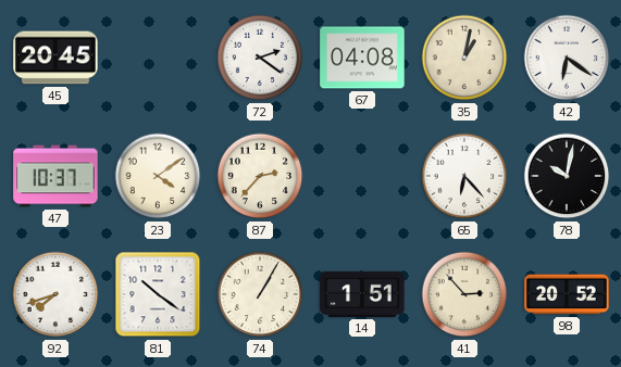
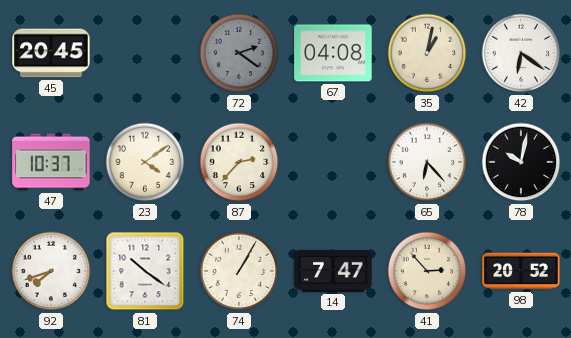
72 dial: white -> grey
14: 1:51 -> 7:47
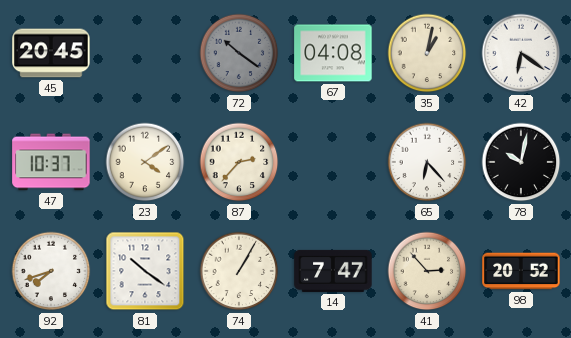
72: 2:21 -> 10:21
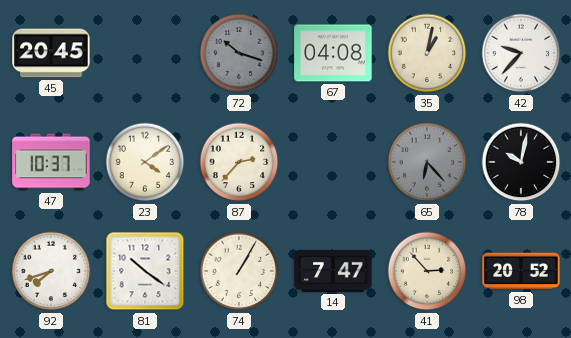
72: 10:21 -> 10:18
42: 6:21 -> 9:37
65 dial: white -> grey
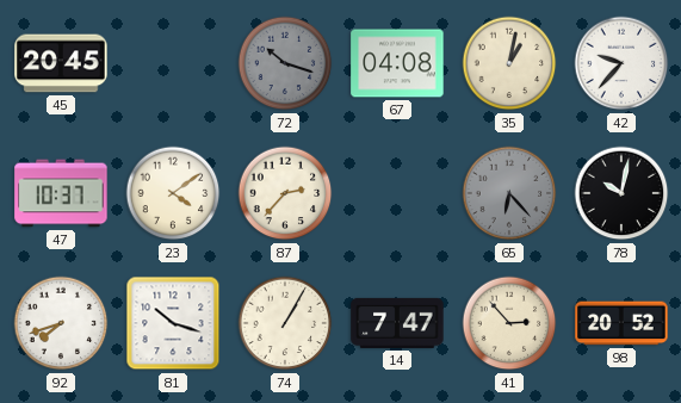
81: 10:21 -> 10:18
